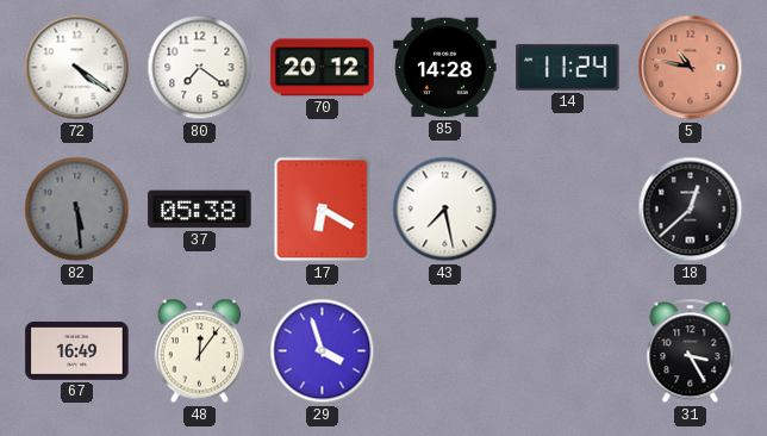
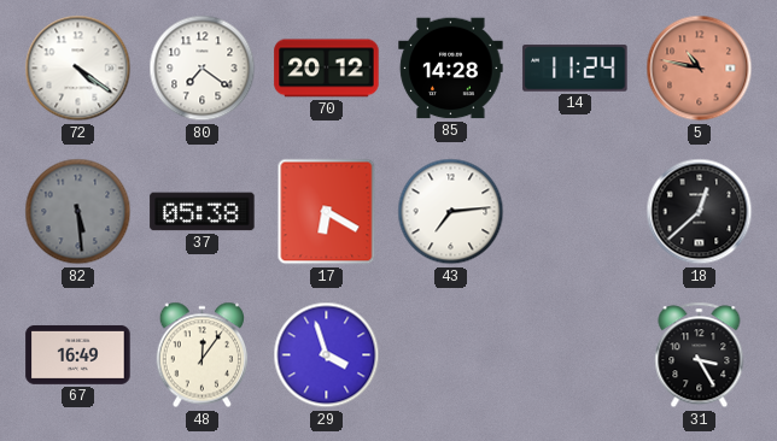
43: 7:28 -> 7:14
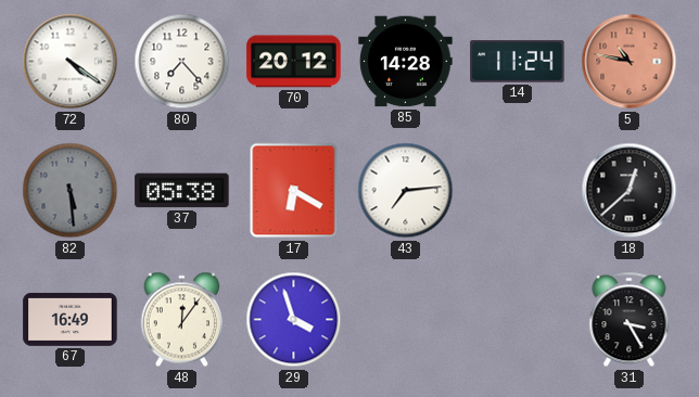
80: 7:21 -> 7:23
